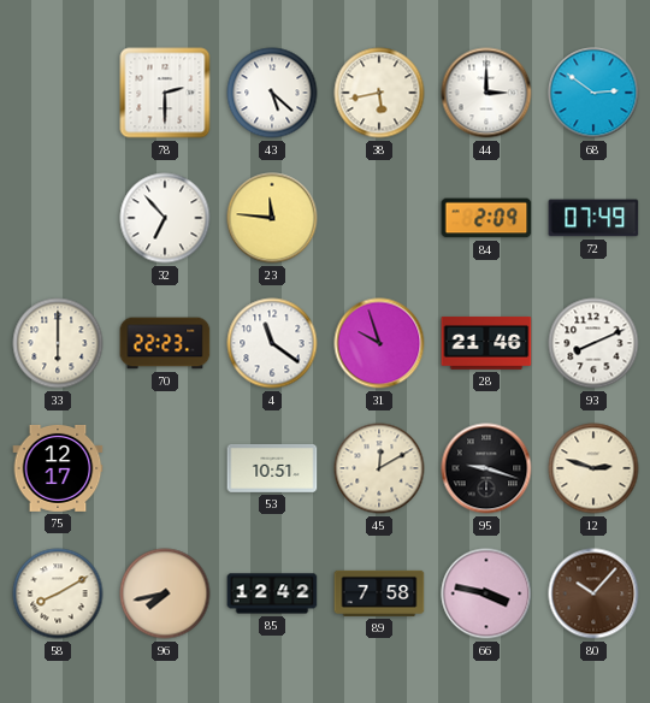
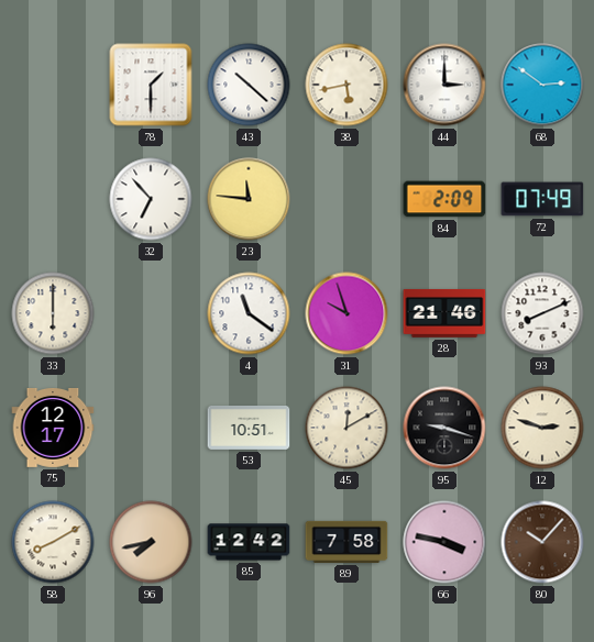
78: 2:30 -> 1:30
43: 5:22 -> 10:22
70: 22:23 -> none
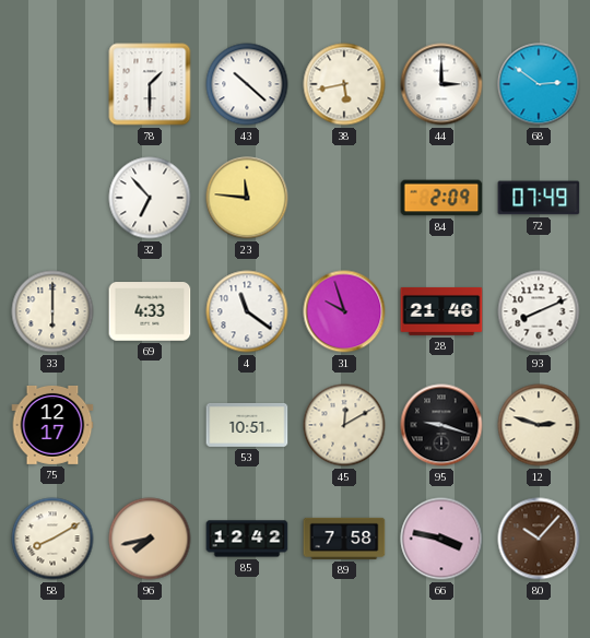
69: none -> 4:33
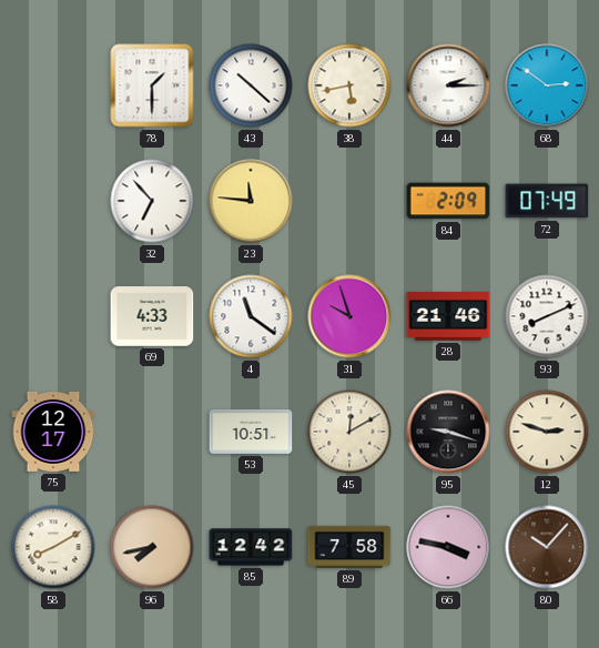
44: 3:00 -> 2:15
33: 6:00 -> none
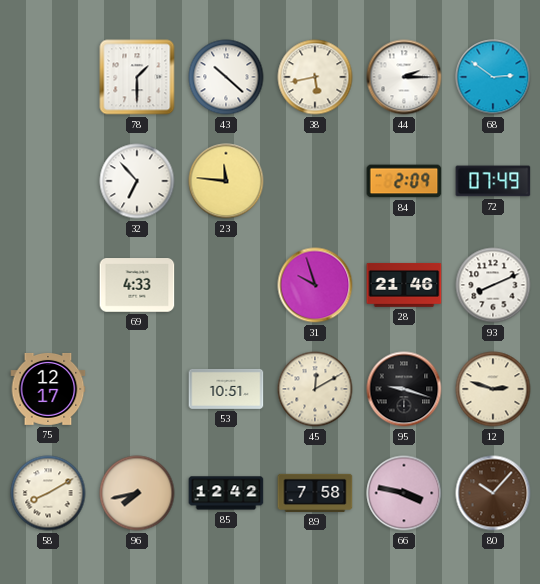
4: 11:21 -> none
